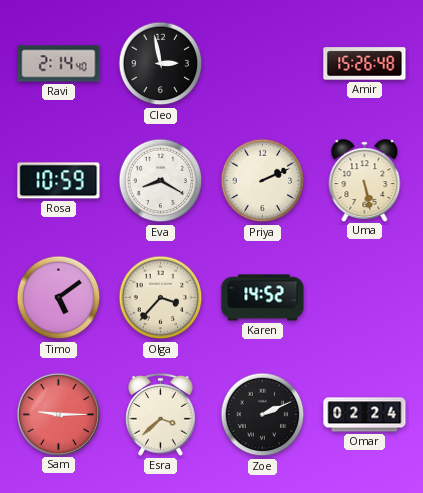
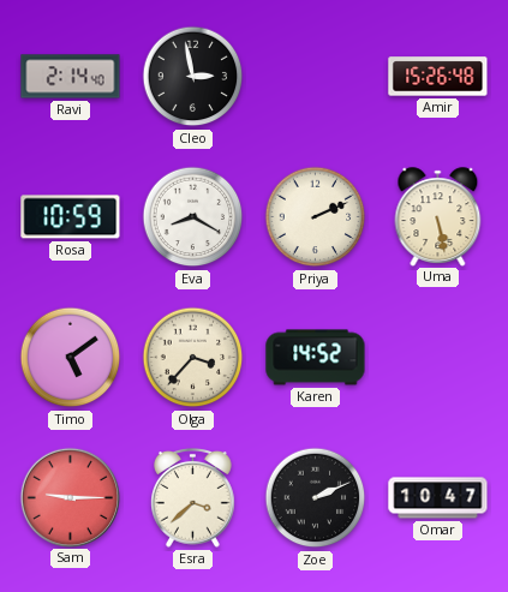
Omar: 02:24 -> 10:47
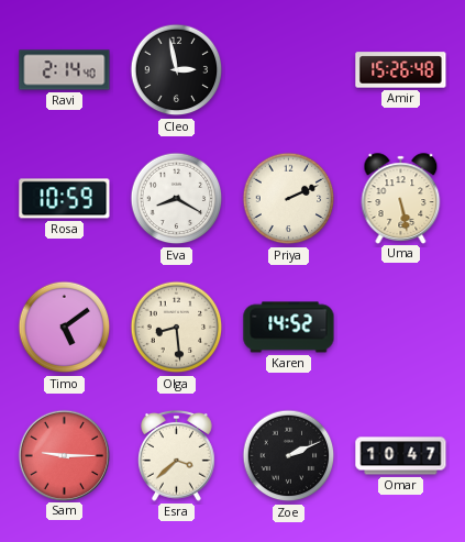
Olga: 3:37 -> 8:29
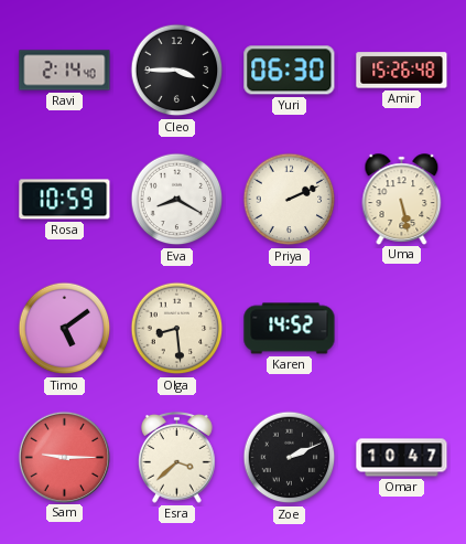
Cleo: 2:58 -> 3:45
Yuri: none -> 06:30
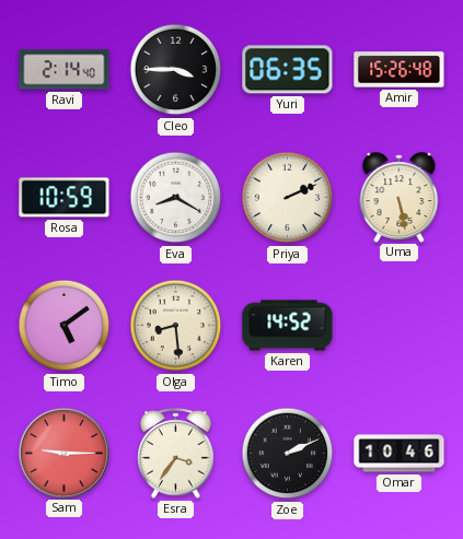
Yuri: 06:30 -> 06:35
Esra: 3:38 -> 3:36
Omar: 10:47 -> 10:46
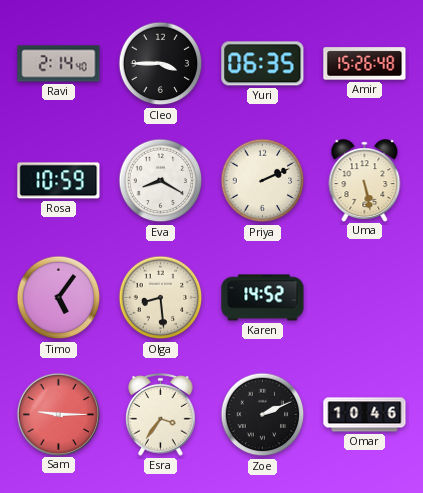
Timo: 5:09 -> 5:06
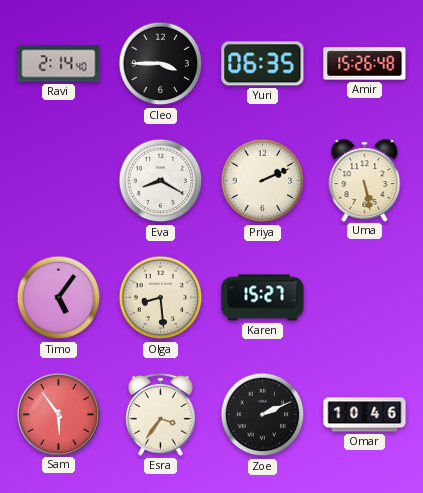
Rosa: 10:59 -> none
Karen: 14:52 -> 15:27
Sam: 9:15 -> 5:54
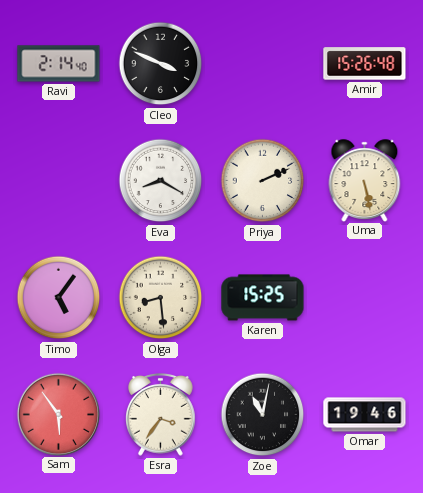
Cleo: 3:45 -> 3:49
Yuri: 06:35 -> none
Karen: 15:27 -> 15:25
Zoe: 2:11 -> 11:02
Omar: 10:46 -> 19:46
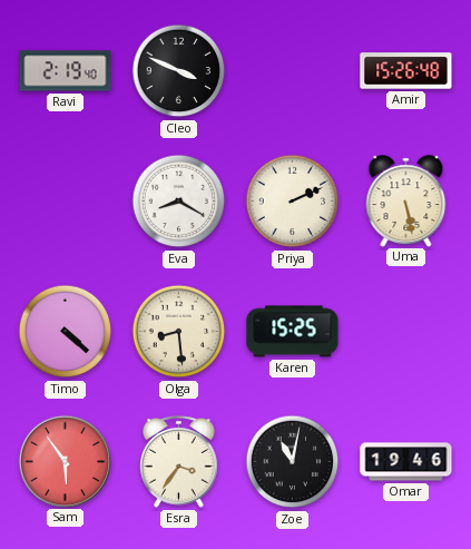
Ravi: 2:14 -> 2:19
Timo: 5:06 -> 4:22
